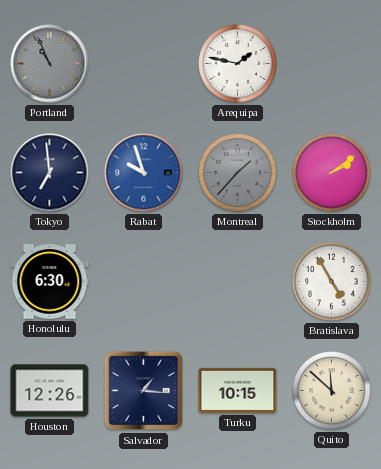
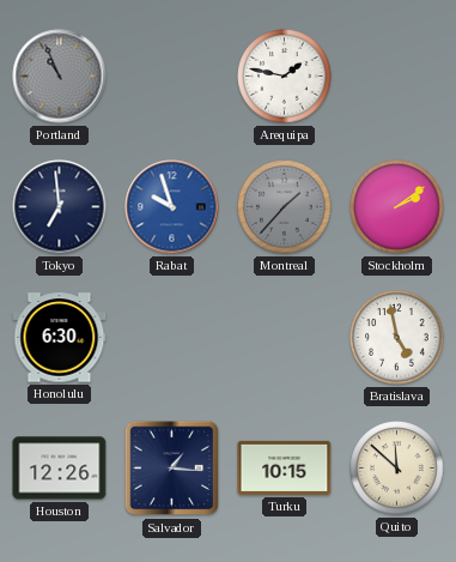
Bratislava: 4:55 -> 4:58
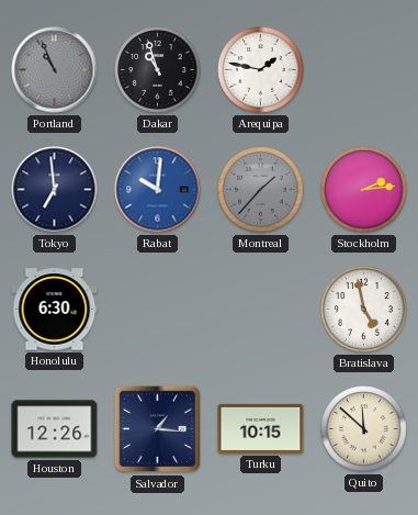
Dakar: none -> 10:57
Rabat: 9:57 -> 10:01
Stockholm: 2:09 -> 2:14
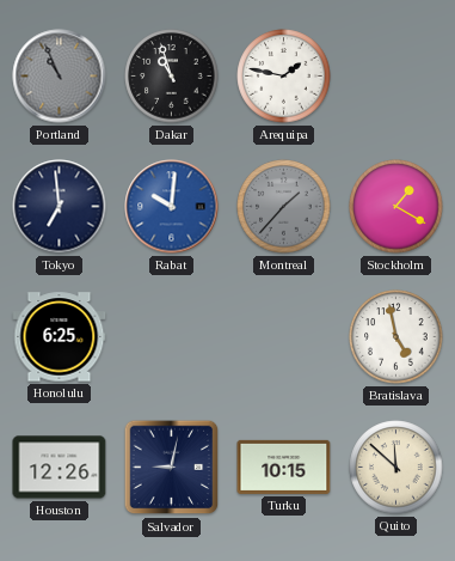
Stockholm: 2:14 -> 1:20
Honolulu: 6:30 -> 6:25
Salvador: 1:16 -> 9:02
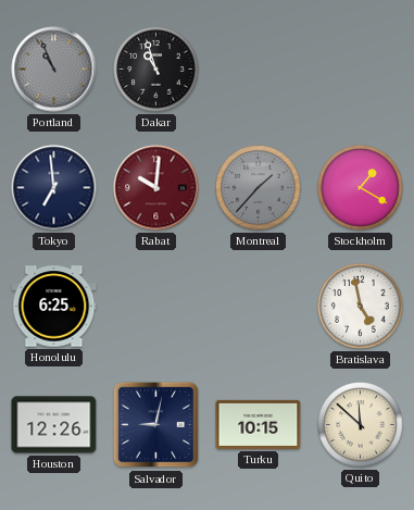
Arequipa: 1:47 -> none
Rabat dial: blue -> burgundy
